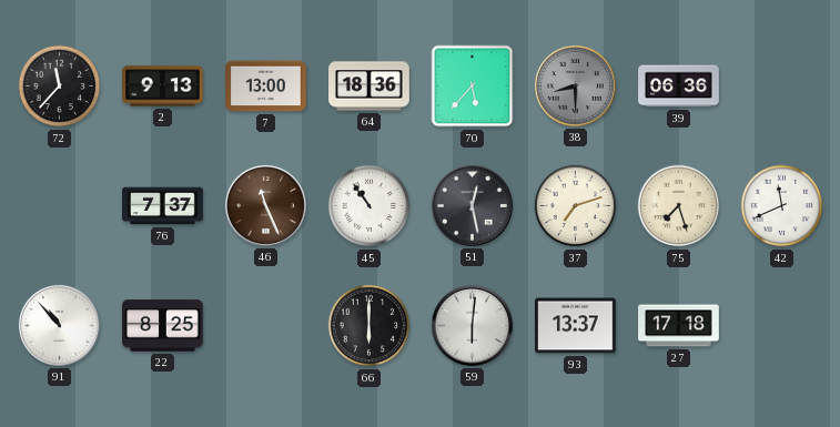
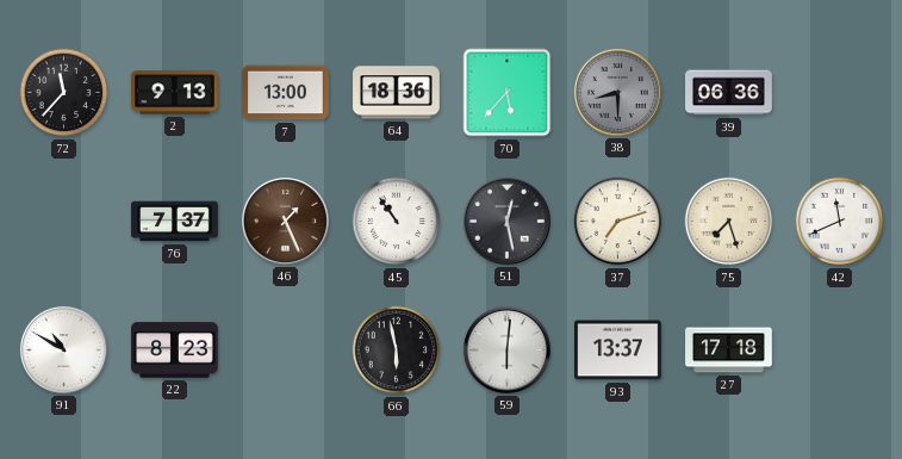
46: 11:26 -> 1:26
91: 10:53 -> 10:50
22: 8:25 -> 8:23
66: 6:00 -> 5:58
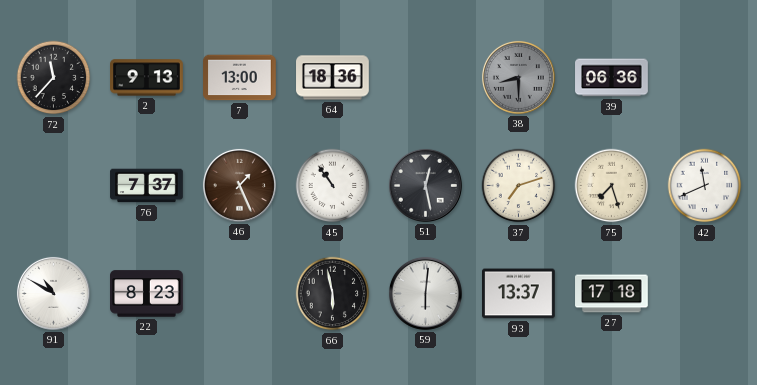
70: 5:37 -> none
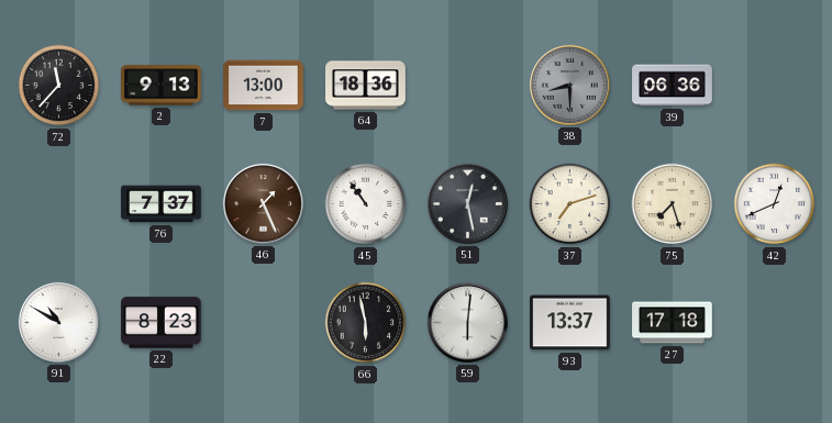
42: 11:41 -> 12:41
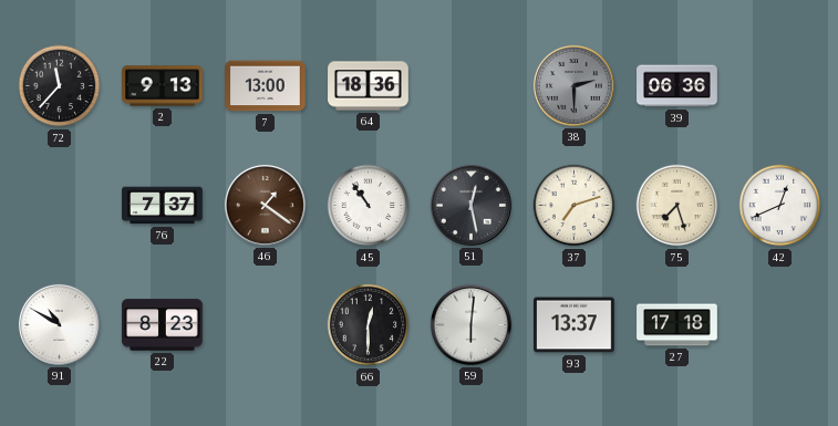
38: 8:30 -> 2:30
46: 1:26 -> 1:21
66: 5:58 -> 12:30
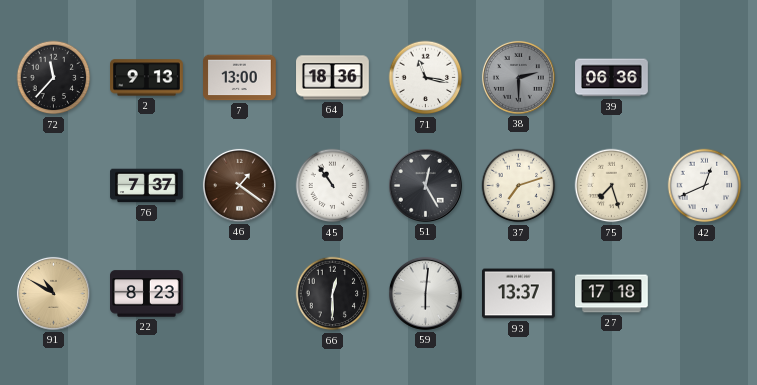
71: none -> 11:17
51: 12:28 -> 12:25
91 dial: white -> champagne
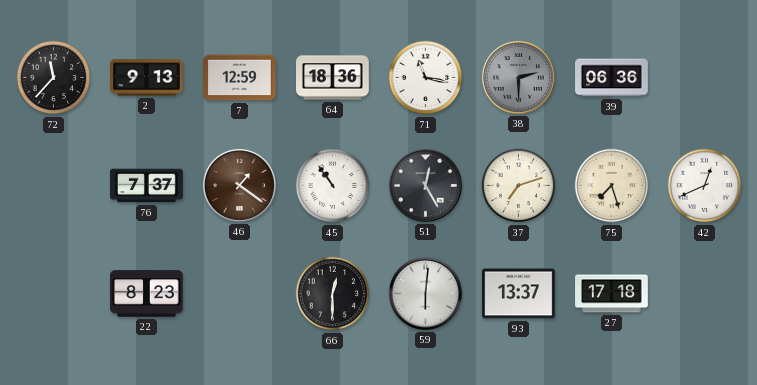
7: 13:00 -> 12:59
91: 10:50 -> none
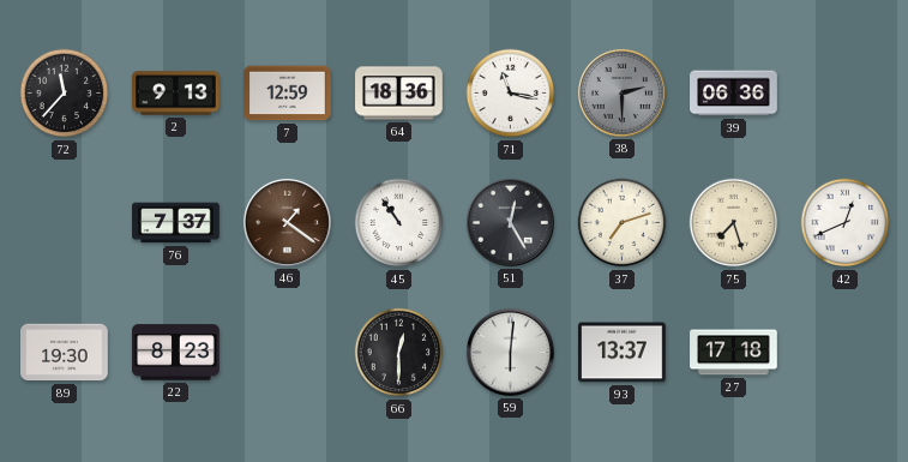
89: none -> 19:30
